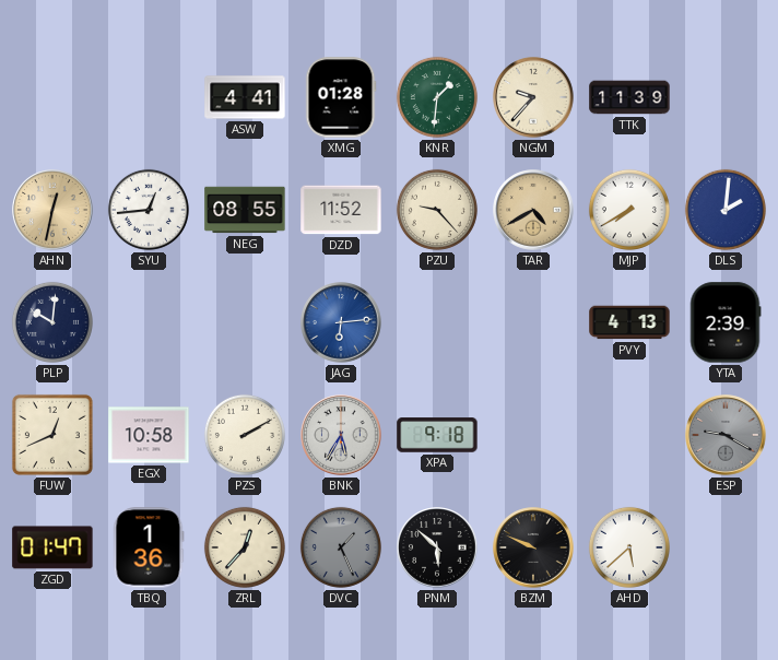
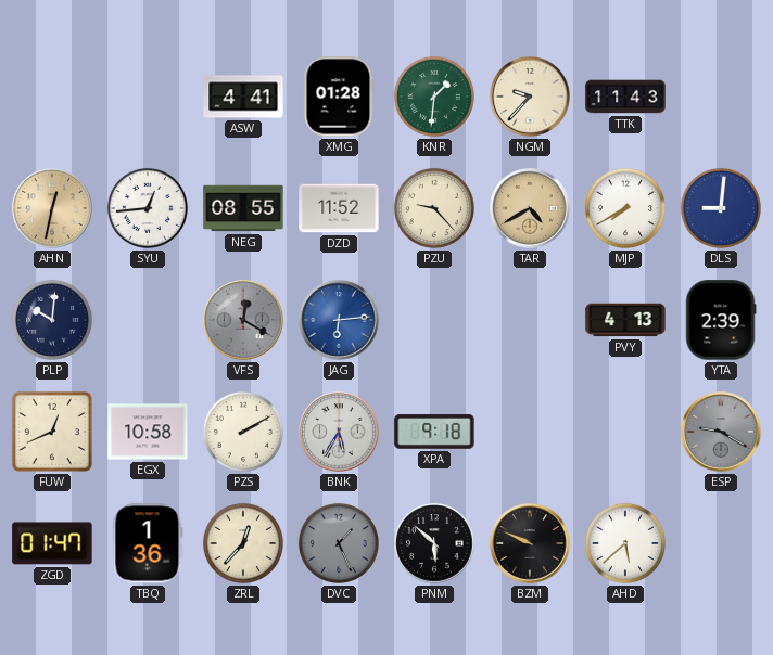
TTK: 11:39 -> 11:43
DLS: 2:01 -> 9:01
VFS: none -> 12:20
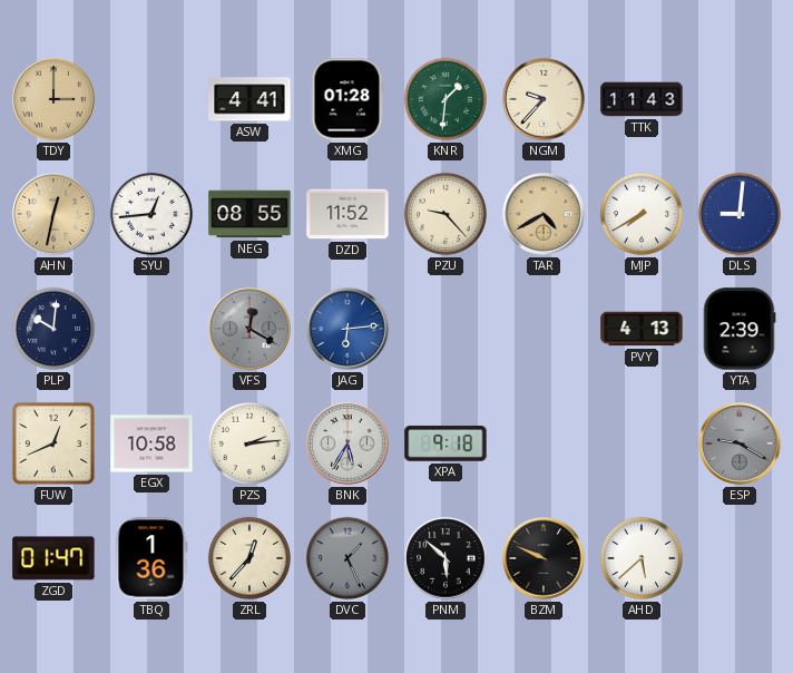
TDY: none -> 3:00
PZS: 2:10 -> 2:14
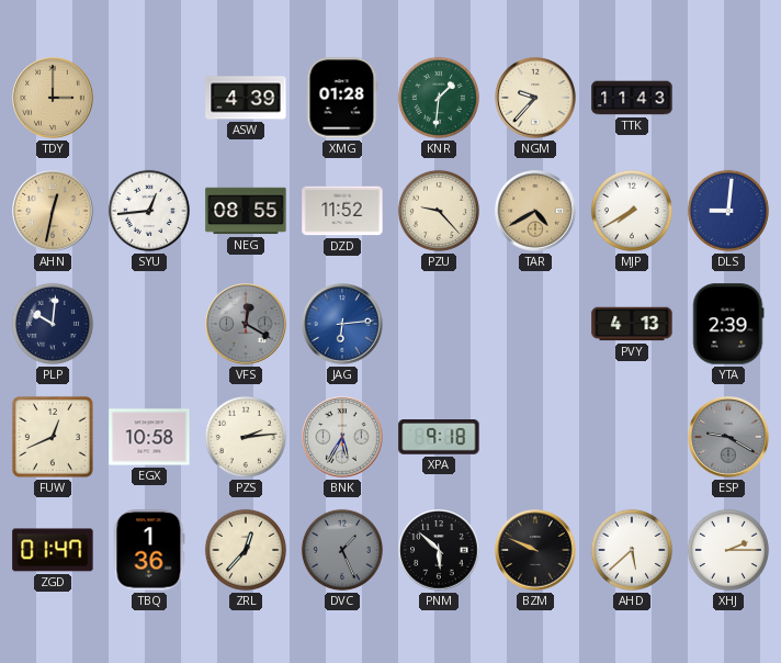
ASW: 4:41 -> 4:39
XHJ: none -> 2:15
